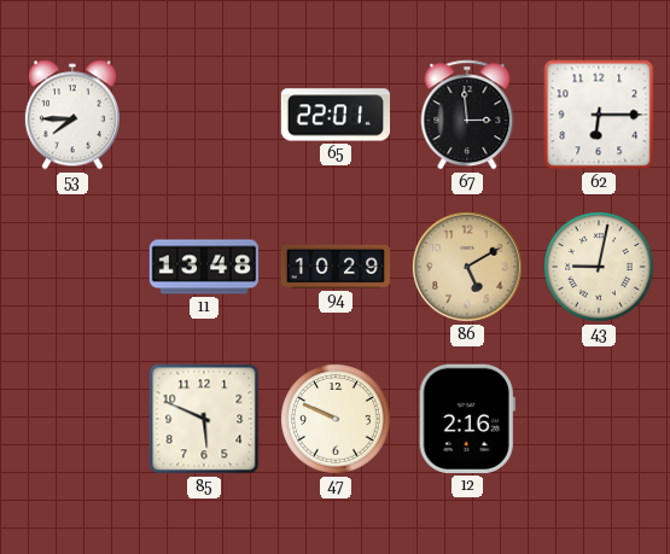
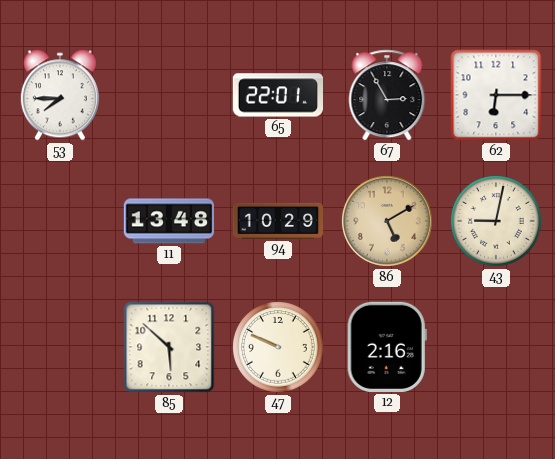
67: 2:59 -> 2:55
85: 5:49 -> 5:52
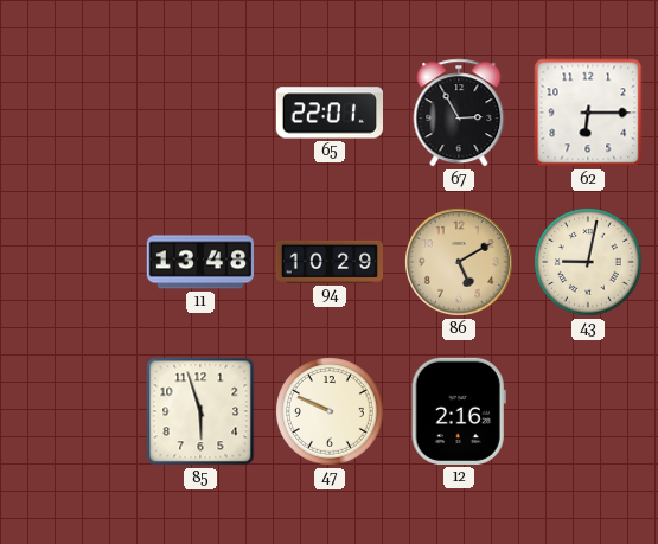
53: 7:45 -> none
85: 5:52 -> 5:57
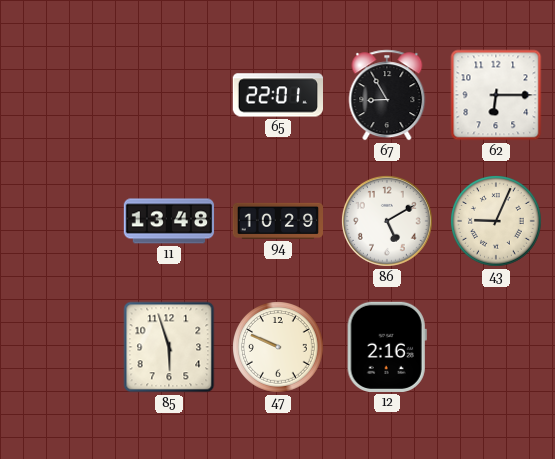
67: 2:55 -> 8:55
86 dial: champagne -> white
43: 9:02 -> 9:04
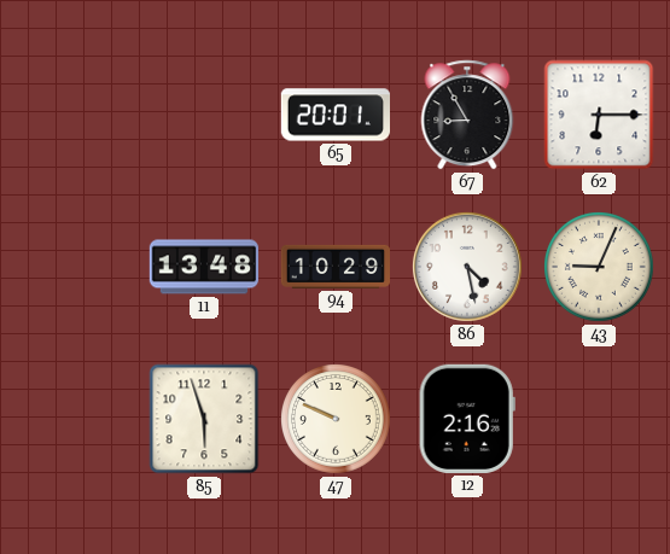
65: 22:01 -> 20:01
86: 5:10 -> 4:28
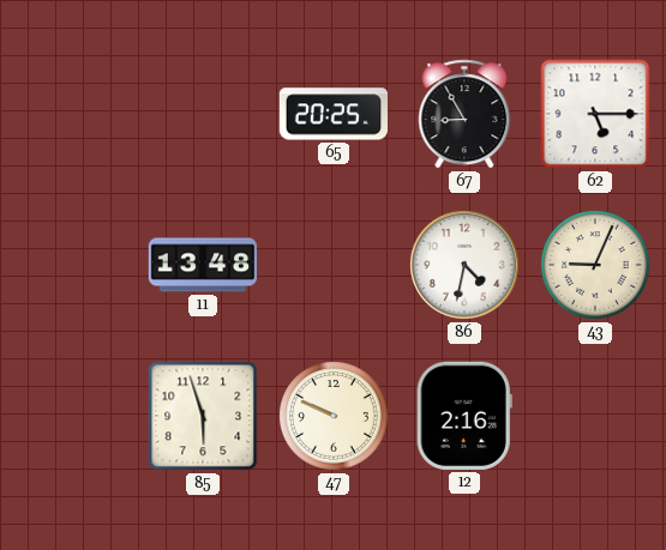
65: 20:01 -> 20:25
62: 6:15 -> 5:15
94: 10:29 -> none
86: 4:28 -> 4:32
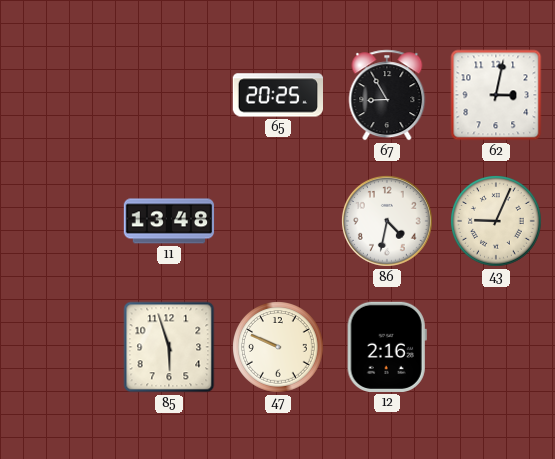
62: 5:15 -> 3:02
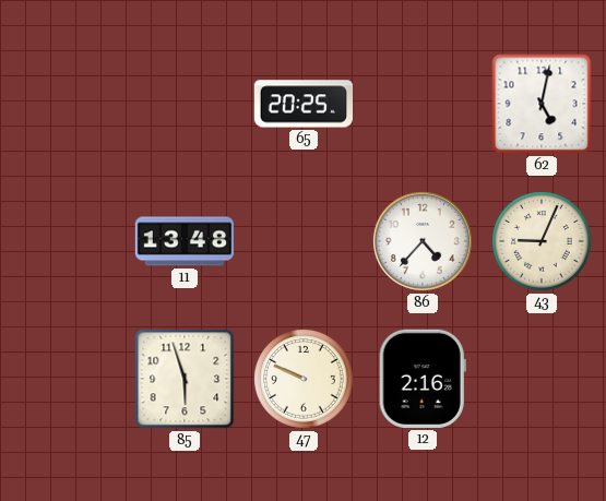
67: 8:55 -> none
62: 3:02 -> 5:02
86: 4:32 -> 4:37
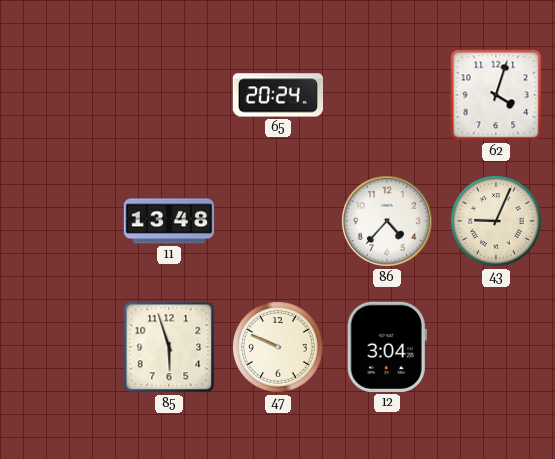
65: 20:25 -> 20:24
62: 5:02 -> 4:03
12: 2:16 -> 3:04
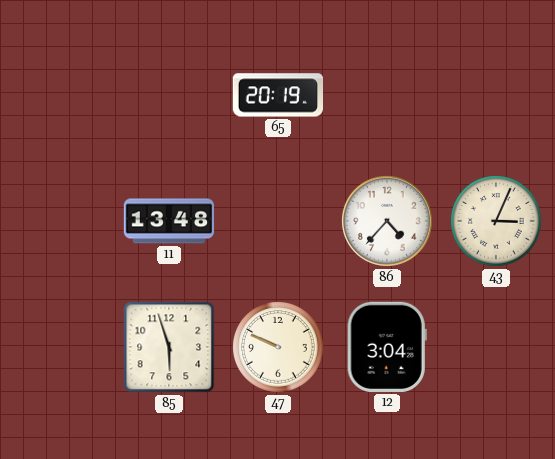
65: 20:24 -> 20:19
62: 4:03 -> none
43: 9:04 -> 3:04
